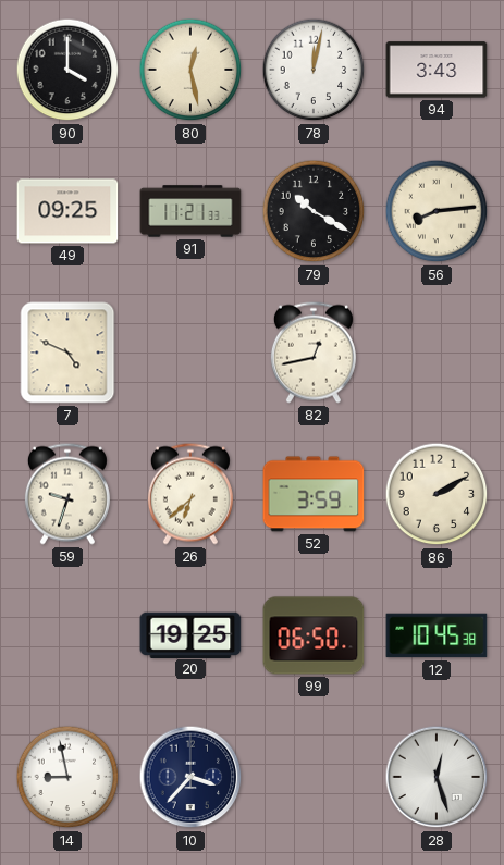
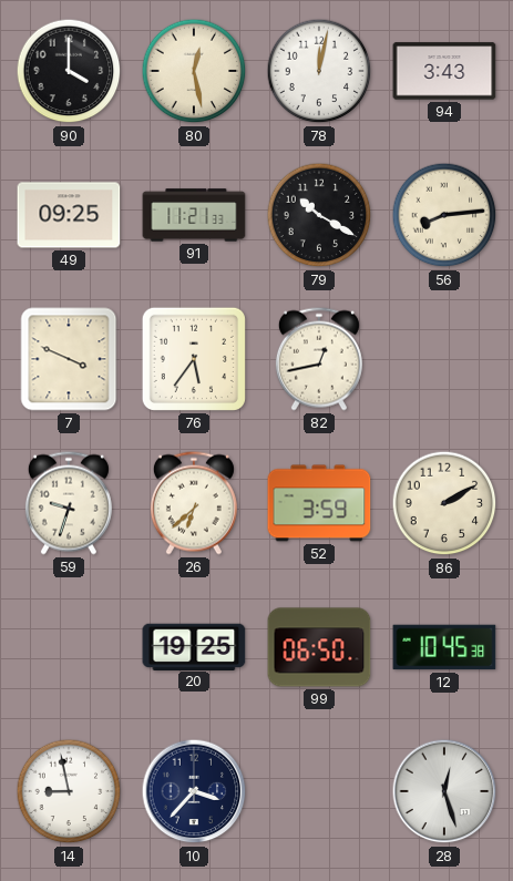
7: 4:49 -> 3:49
76: none -> 5:36
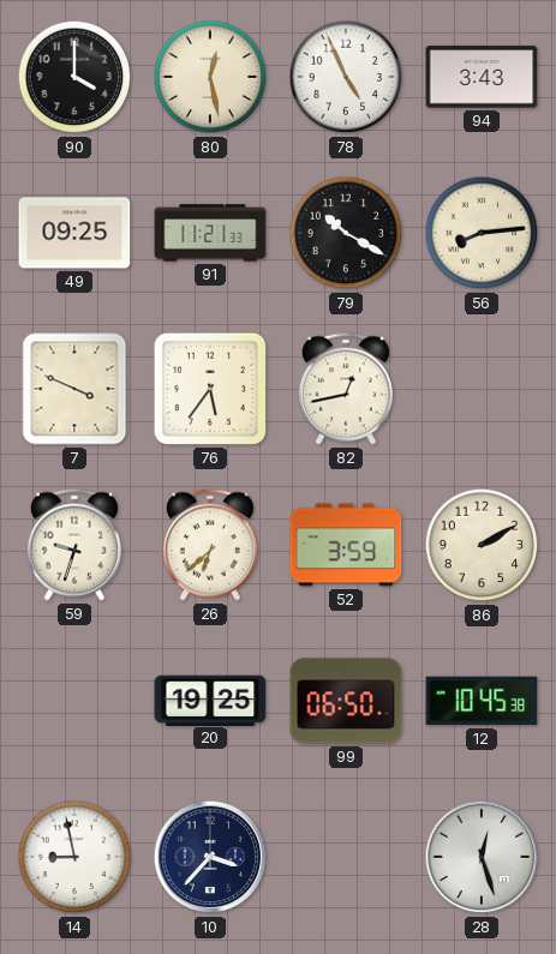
78: 12:02 -> 4:56
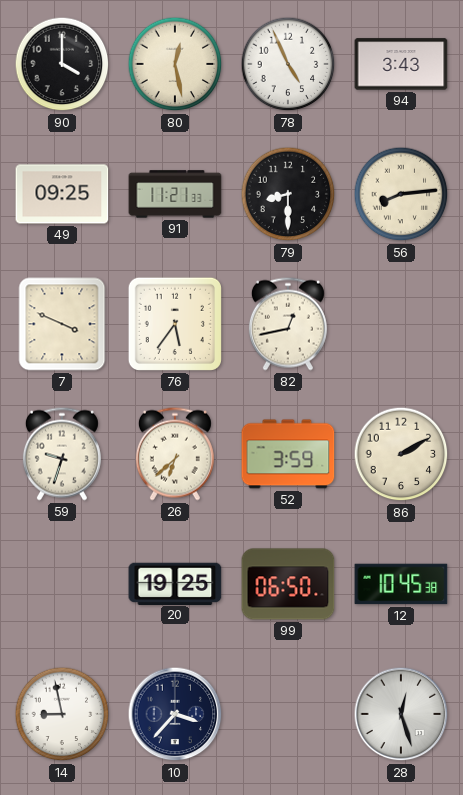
79: 10:20 -> 8:30
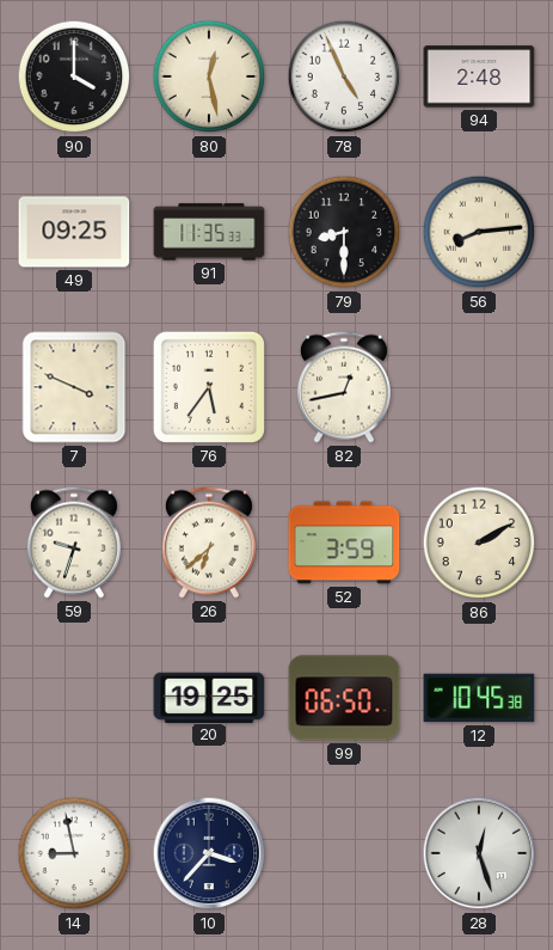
94: 3:43 -> 2:48
91: 11:21 -> 11:35
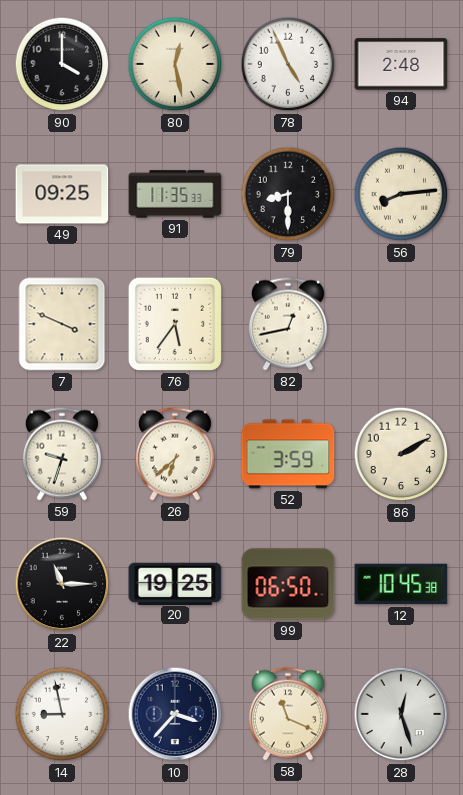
22: none -> 11:15
58: none -> 11:19
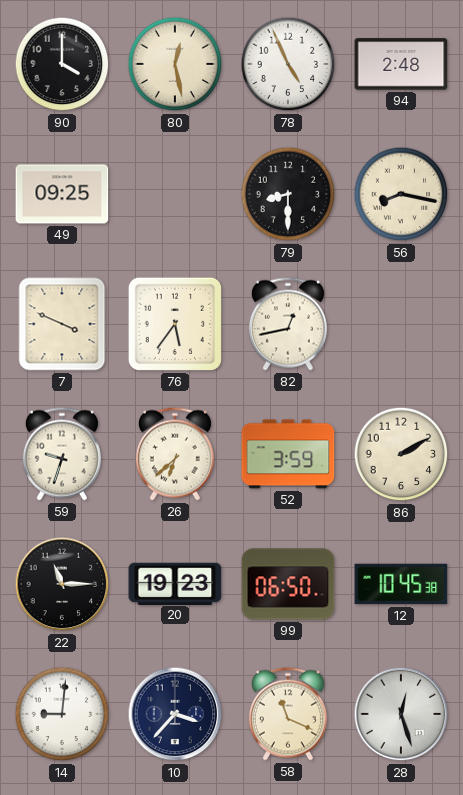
91: 11:35 -> none
56: 8:14 -> 8:17
20: 19:25 -> 19:23
14: 8:58 -> 9:01
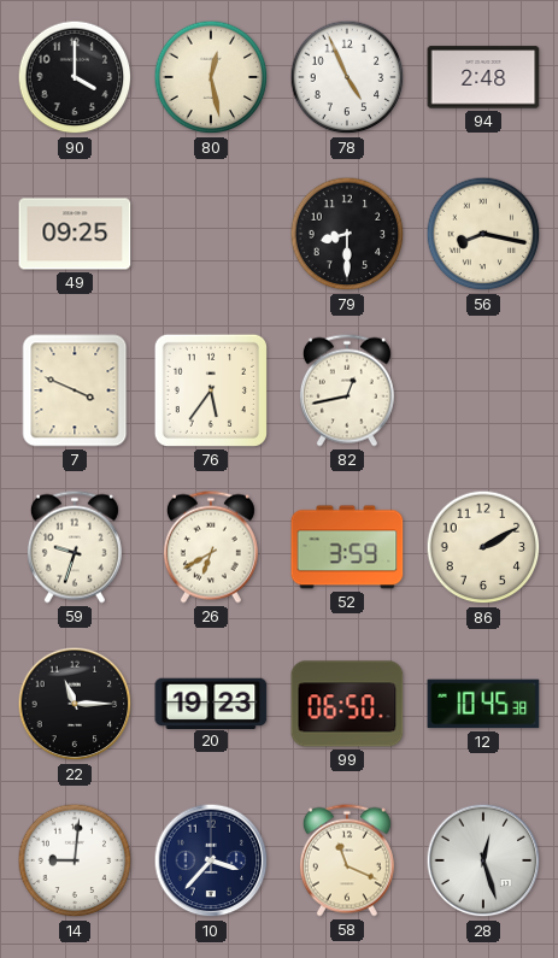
26: 6:38 -> 6:40
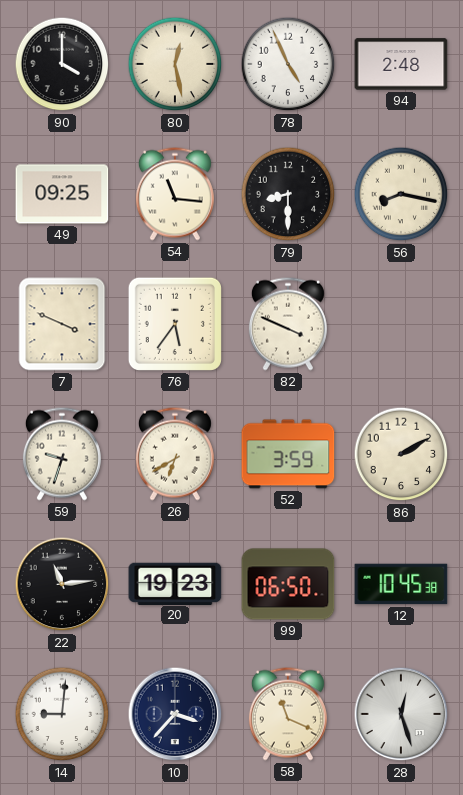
54: none -> 11:16
82: 12:43 -> 3:49
22: 11:15 -> 11:14
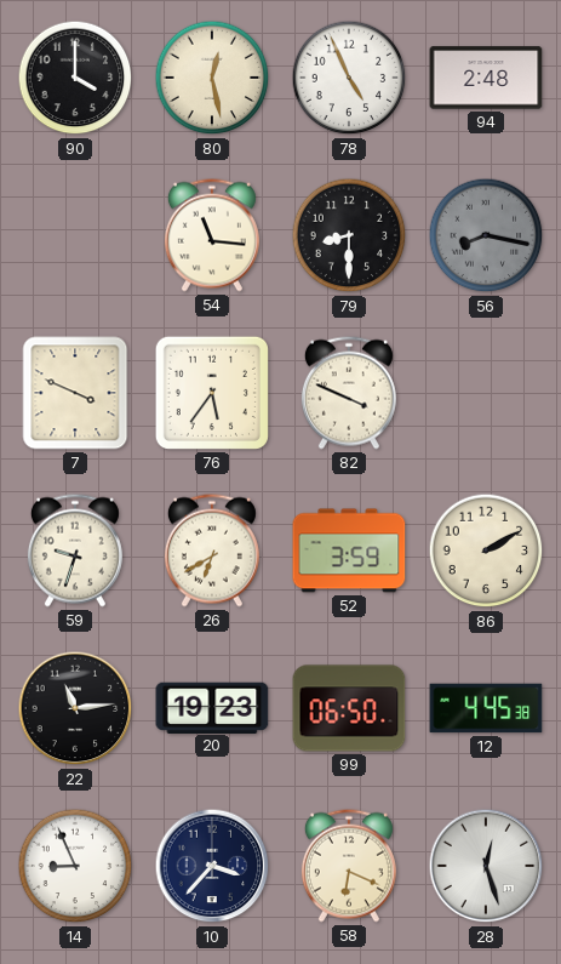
49: 09:25 -> none
56 dial: cream -> grey
12: 10:45 -> 4:45
14: 9:01 -> 8:56
58: 11:19 -> 6:19
